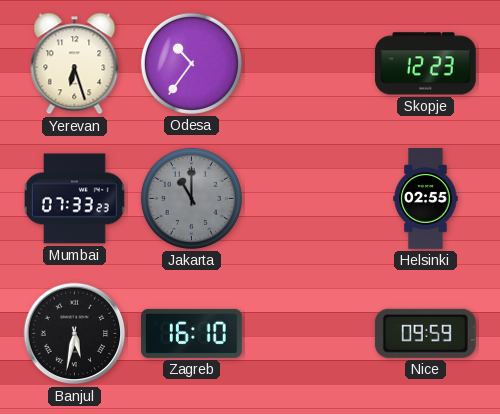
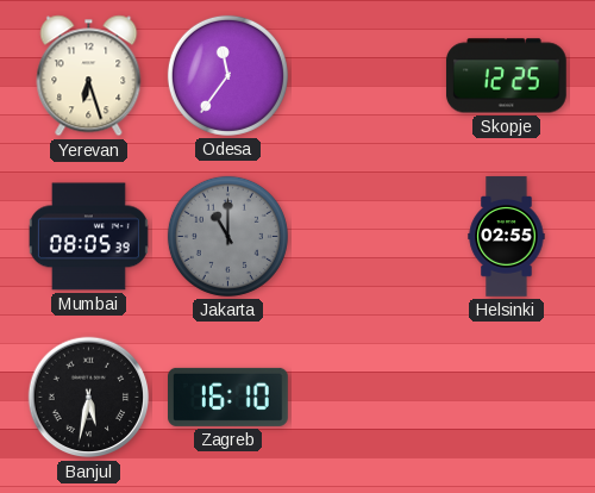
Odesa: 10:36 -> 11:36
Skopje: 12:23 -> 12:25
Mumbai: 07:33 -> 08:05
Nice: 09:59 -> none
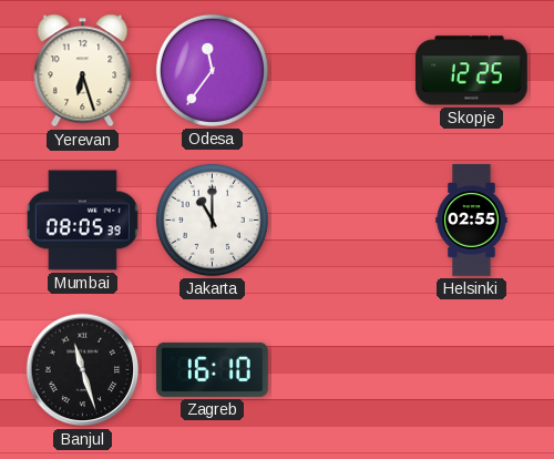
Jakarta dial: grey -> white
Banjul: 5:32 -> 11:27
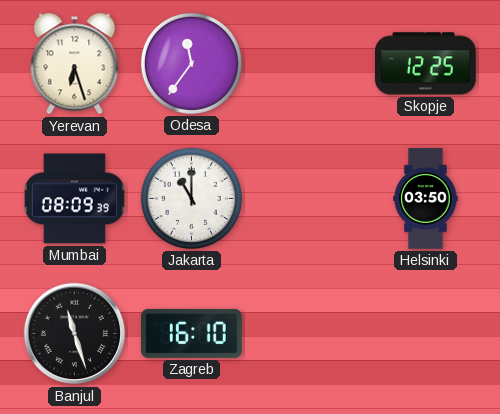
Mumbai: 08:05 -> 08:09
Helsinki: 02:55 -> 03:50
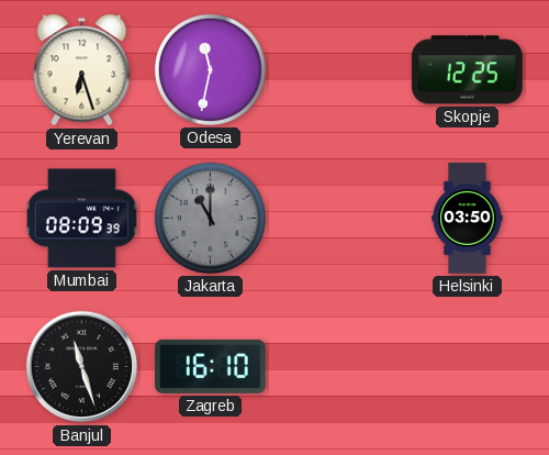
Odesa: 11:36 -> 11:32
Jakarta dial: white -> grey
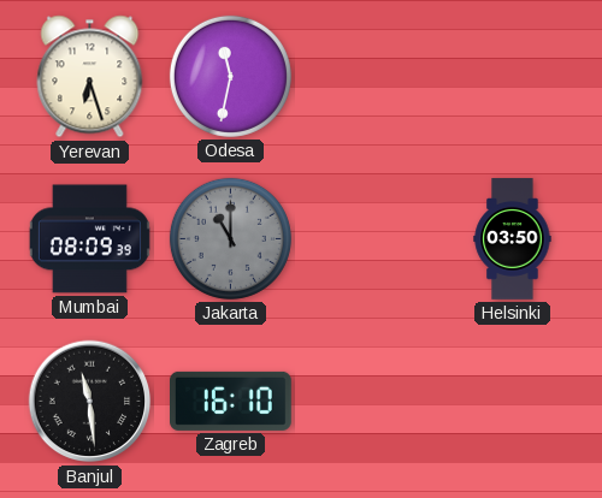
Skopje: 12:25 -> none
Banjul: 11:27 -> 11:29
